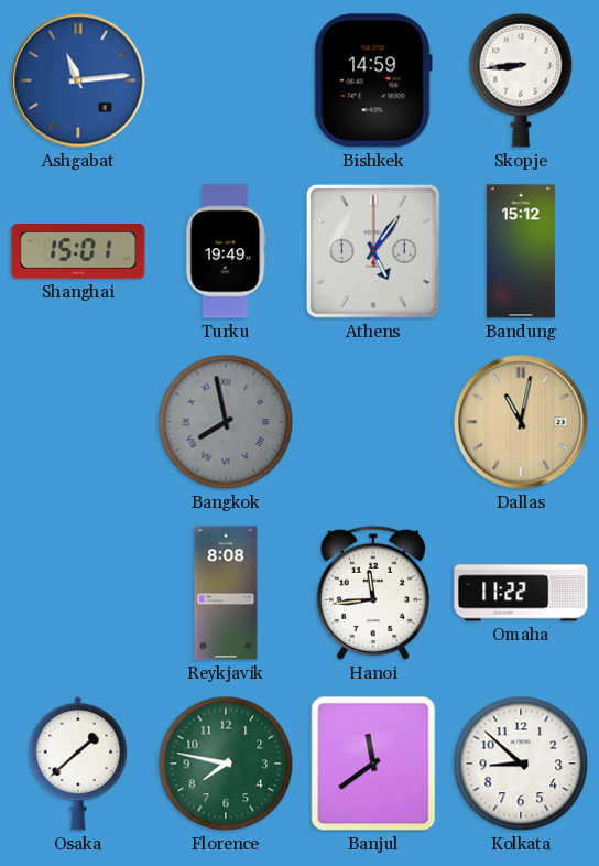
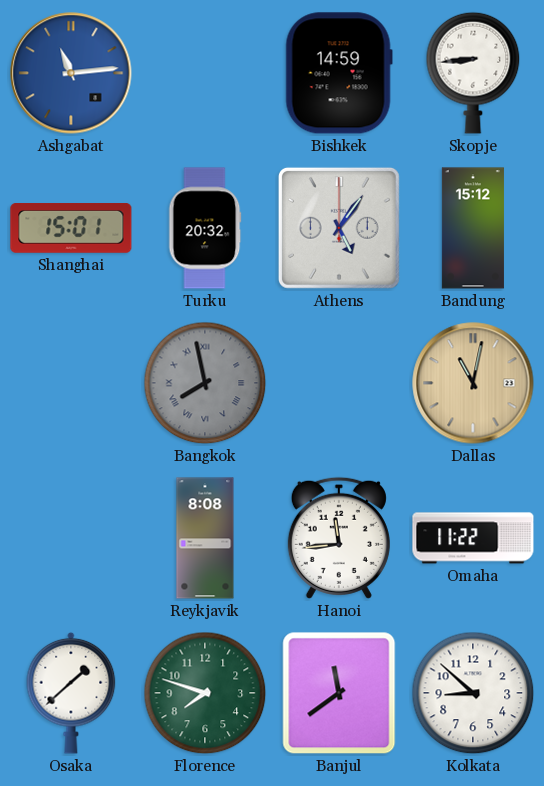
Turku: 19:49 -> 20:32
Florence: 7:47 -> 7:48
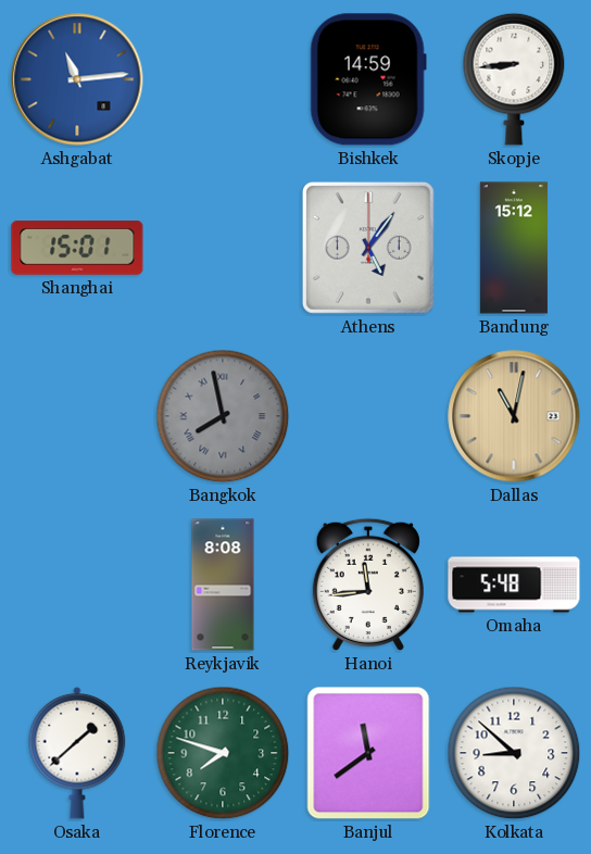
Turku: 20:32 -> none
Omaha: 11:22 -> 5:48
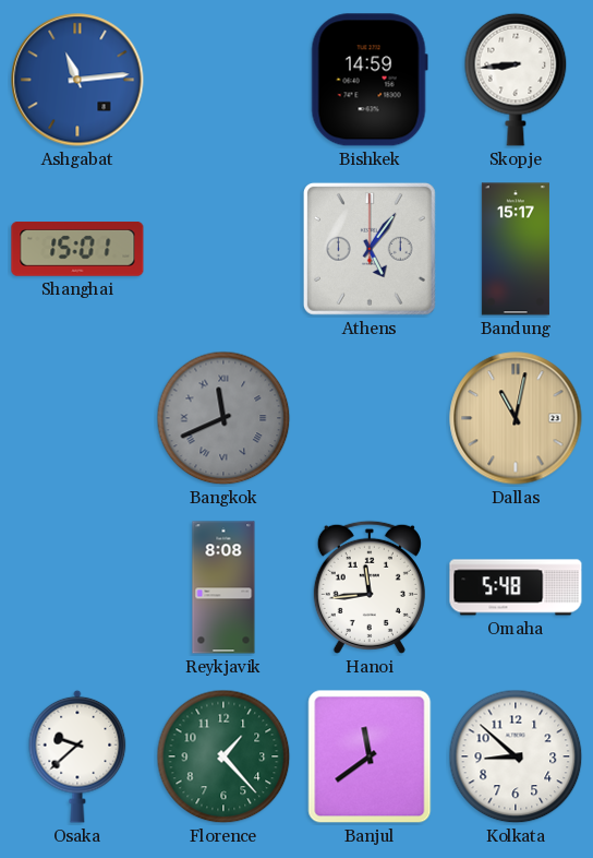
Bandung: 15:12 -> 15:17
Bangkok: 7:58 -> 11:41
Osaka: 1:38 -> 9:38
Florence: 7:48 -> 1:23
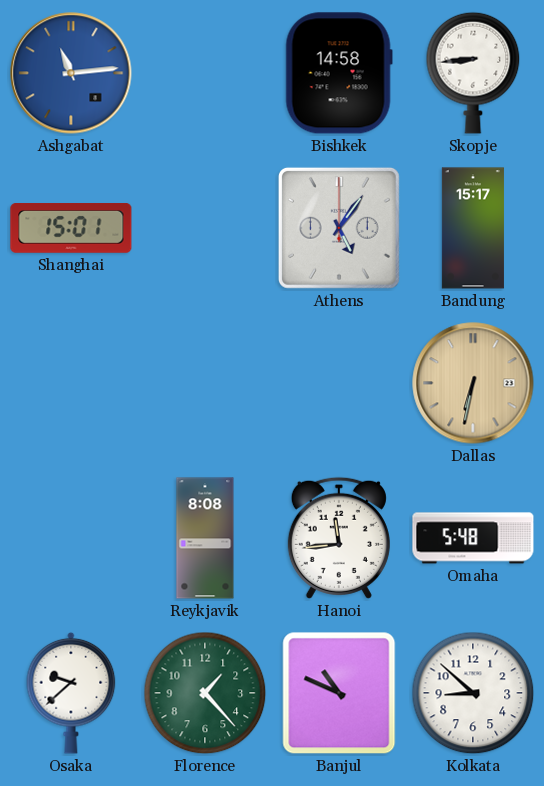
Bishkek: 14:59 -> 14:58
Bangkok: 11:41 -> none
Dallas: 11:02 -> 6:32
Banjul: 11:39 -> 10:49
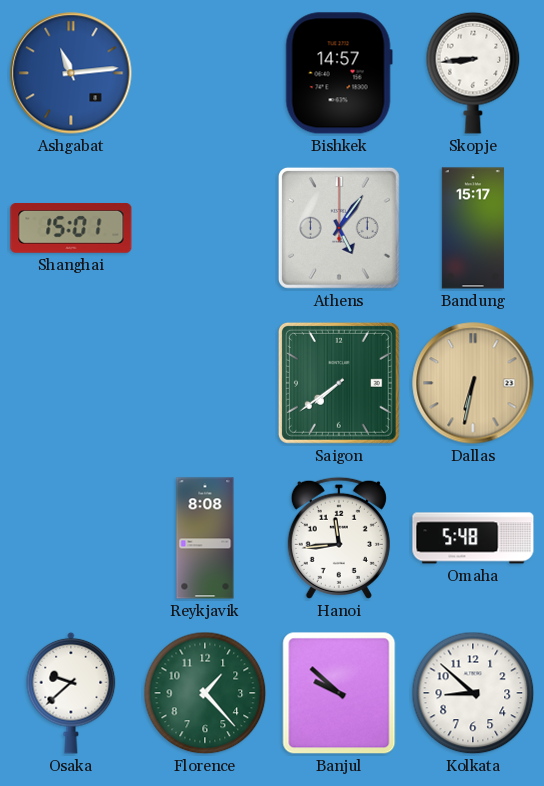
Bishkek: 14:58 -> 14:57
Saigon: none -> 7:39
Banjul: 10:49 -> 9:52
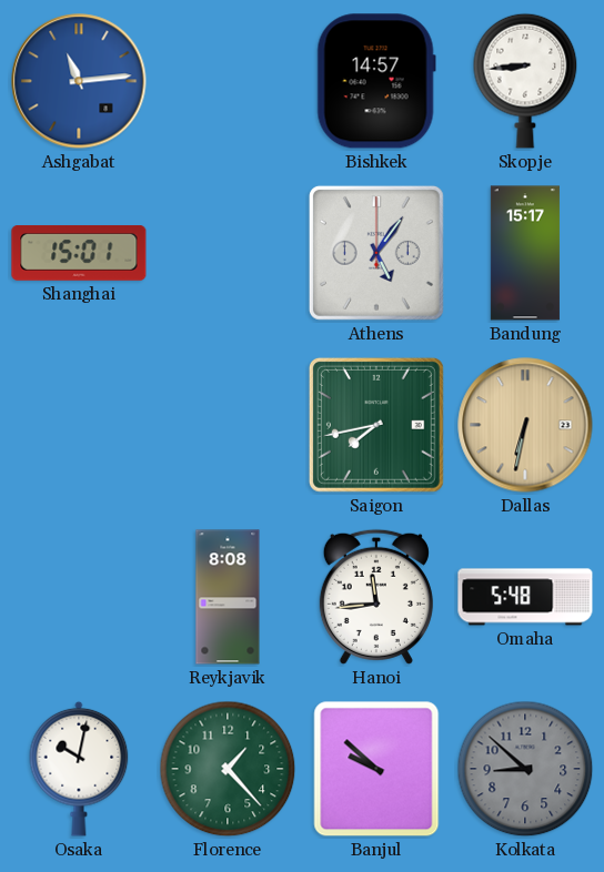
Saigon: 7:39 -> 7:43
Osaka: 9:38 -> 10:02
Kolkata dial: white -> grey
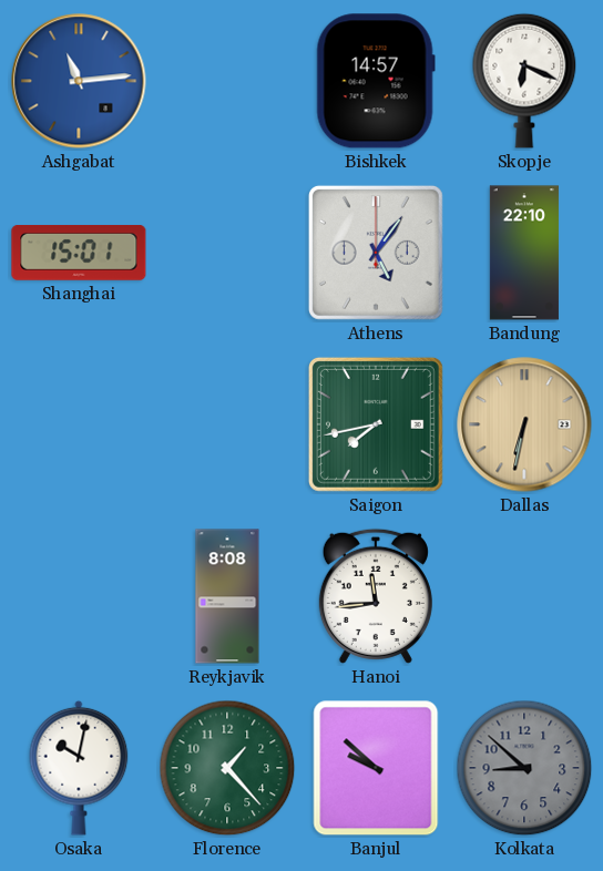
Skopje: 8:44 -> 6:19
Bandung: 15:17 -> 22:10
Omaha: 5:48 -> none
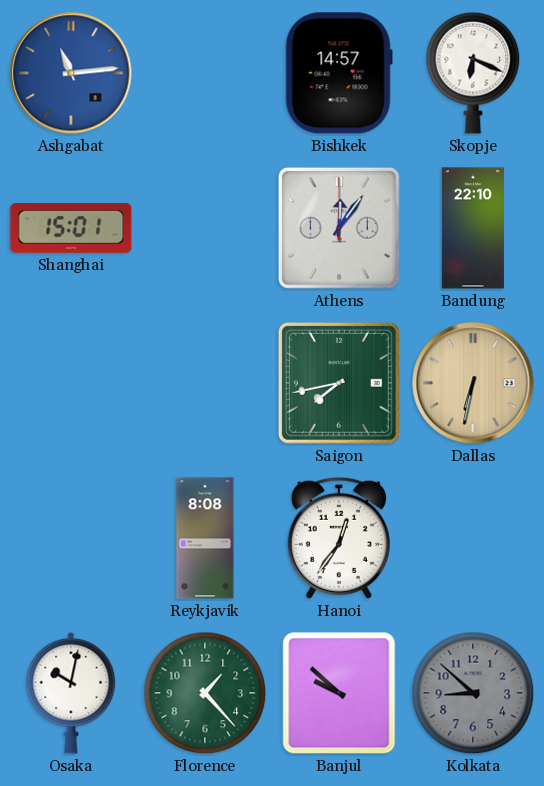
Athens: 5:06 -> 12:06
Hanoi: 11:44 -> 12:36
